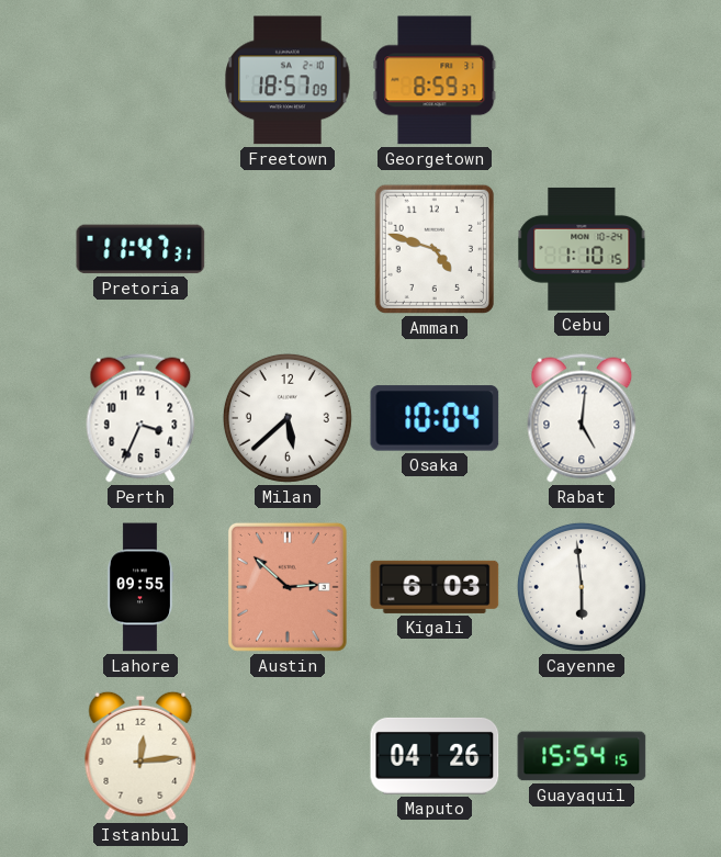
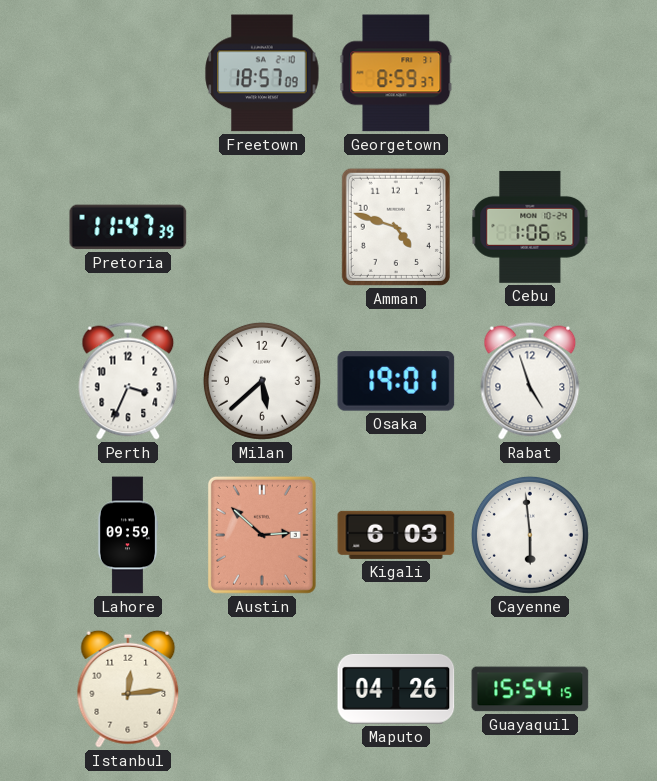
Pretoria: 11:47:31 -> 11:47:39
Cebu: 1:10 -> 1:06
Osaka: 10:04 -> 19:01
Rabat: 5:01 -> 4:57
Lahore: 09:55 -> 09:59
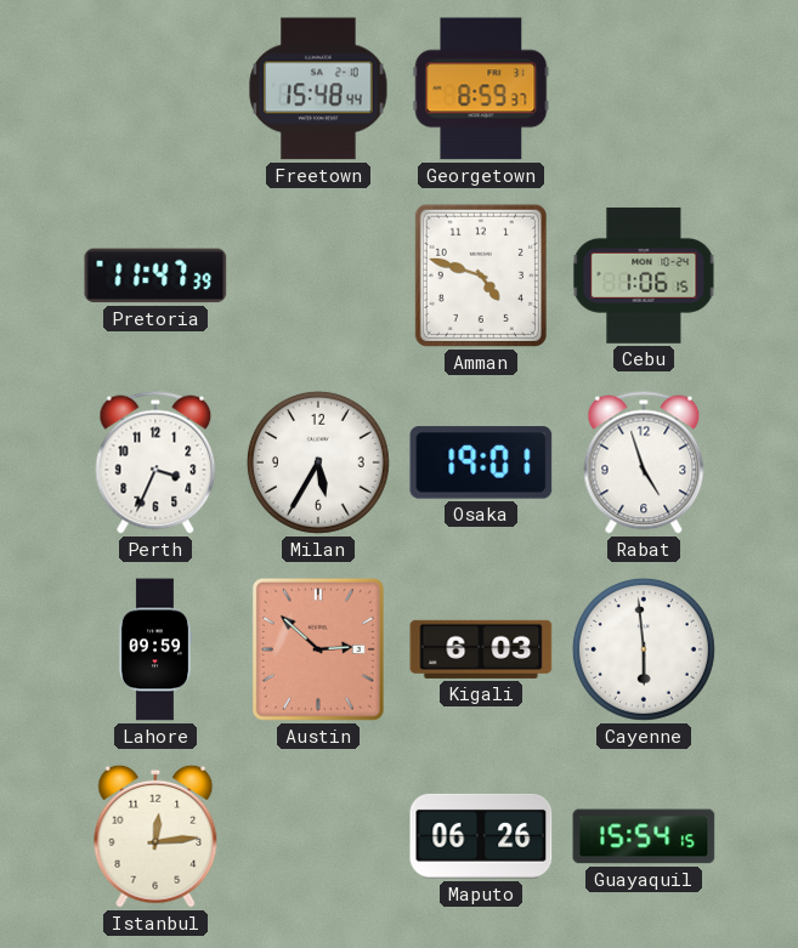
Freetown: 18:57 -> 15:48
Milan: 5:38 -> 5:35
Maputo: 04:26 -> 06:26
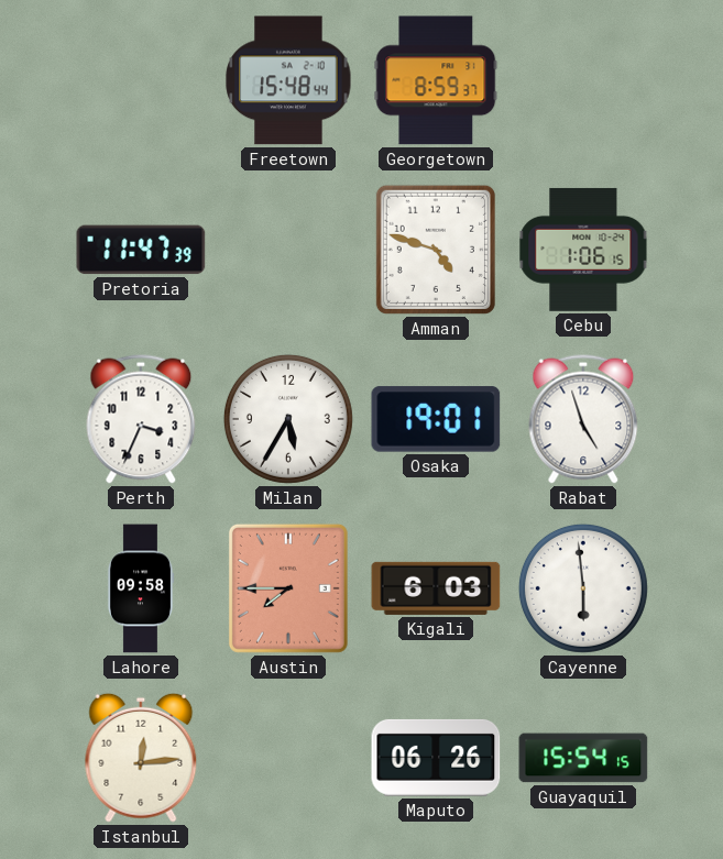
Lahore: 09:59 -> 09:58
Austin: 2:52 -> 7:45
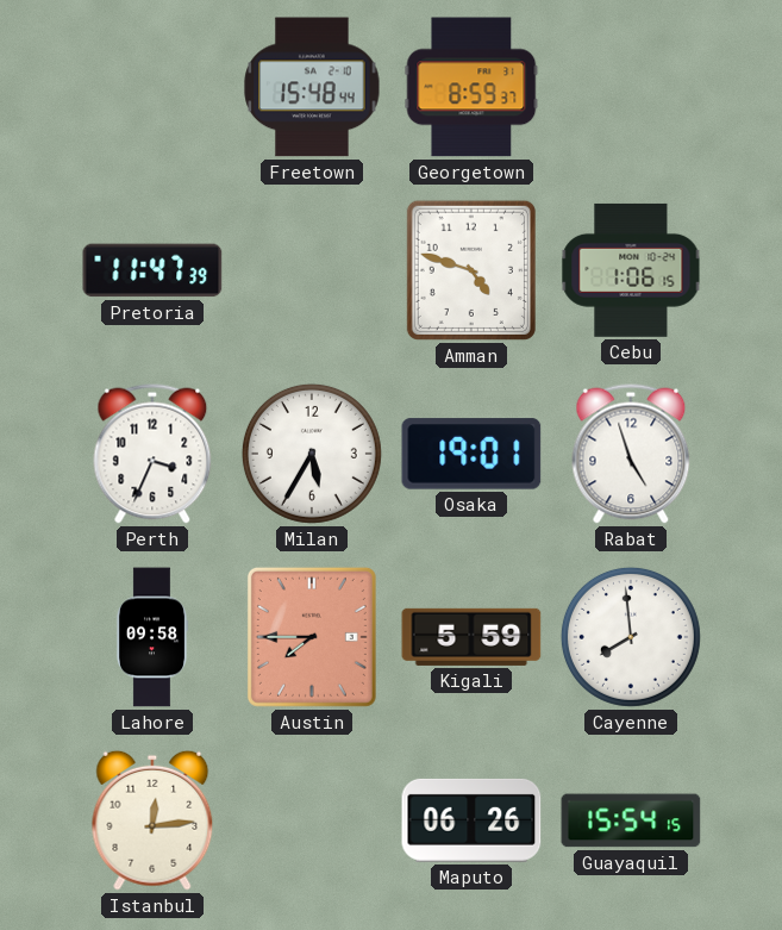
Kigali: 6:03 -> 5:59
Cayenne: 5:59 -> 7:59
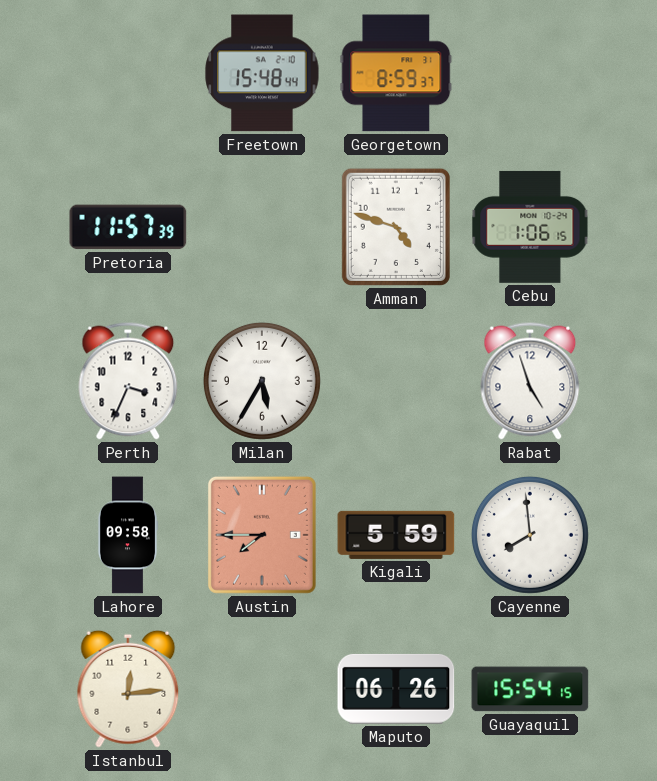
Pretoria: 11:47 -> 11:57
Osaka: 19:01 -> none
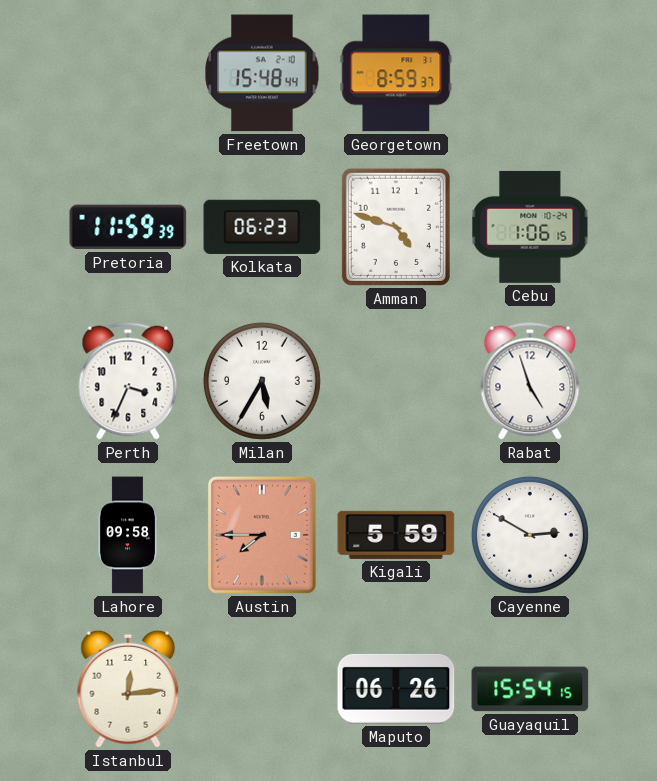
Pretoria: 11:57 -> 11:59
Kolkata: none -> 06:23
Cayenne: 7:59 -> 2:50
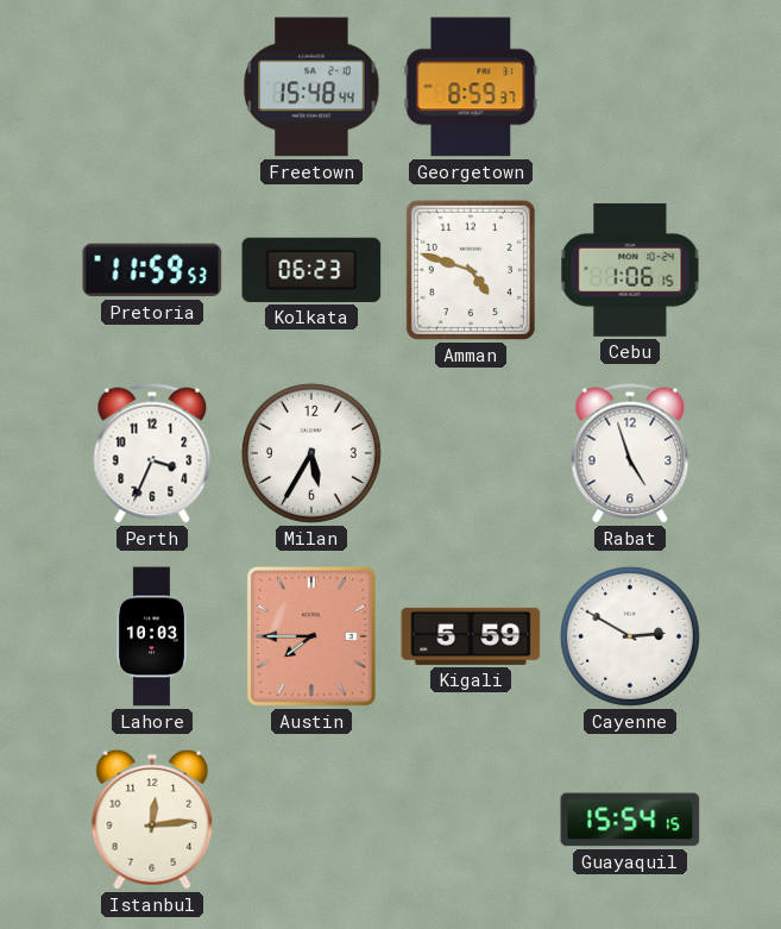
Pretoria: 11:59:39 -> 11:59:53
Lahore: 09:58 -> 10:03
Maputo: 06:26 -> none
